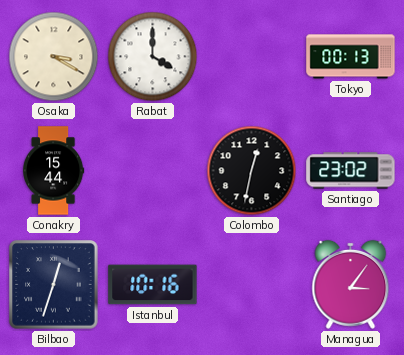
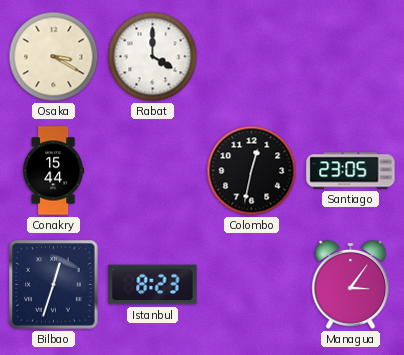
Tokyo: 00:13 -> none
Santiago: 23:02 -> 23:05
Istanbul: 10:16 -> 8:23
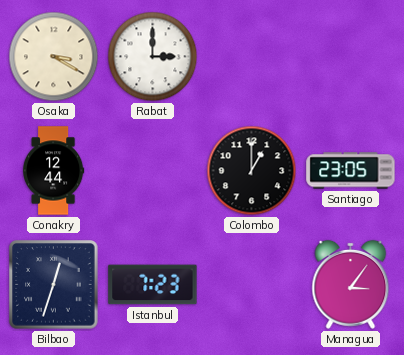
Rabat: 4:00 -> 3:00
Conakry: 15:44 -> 12:44
Colombo: 12:32 -> 1:00
Istanbul: 8:23 -> 7:23
